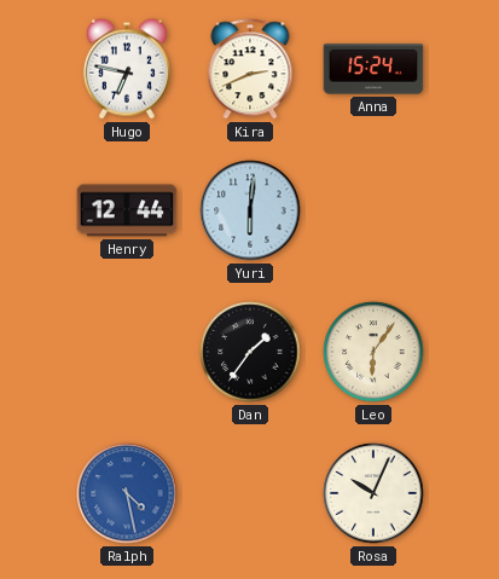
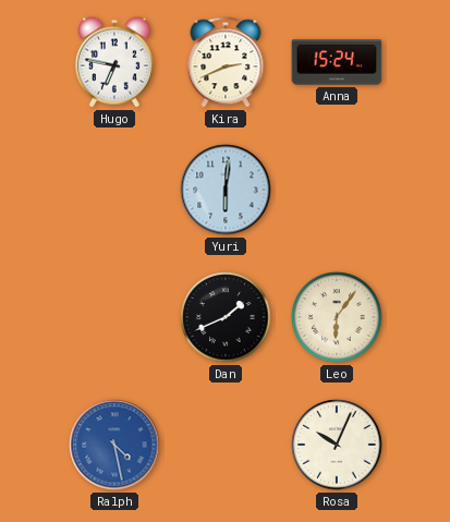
Henry: 12:44 -> none
Dan: 1:36 -> 1:41
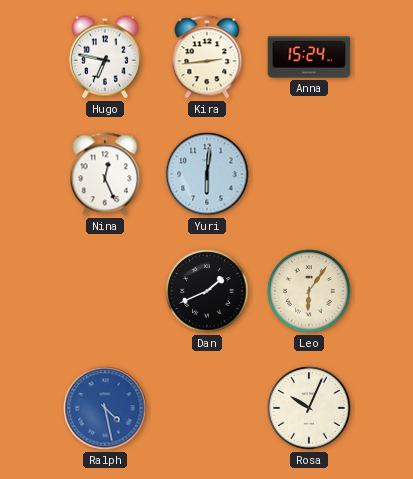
Kira: 2:41 -> 2:44
Nina: none -> 12:26
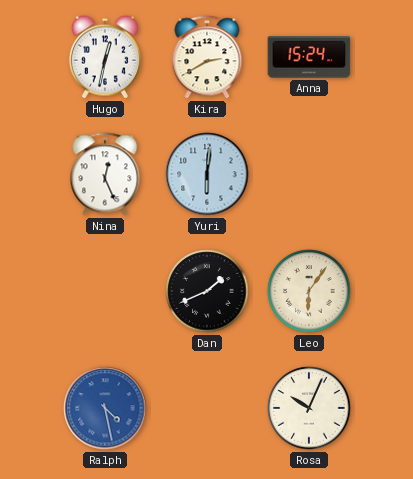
Hugo: 6:47 -> 12:32
Kira: 2:44 -> 2:40
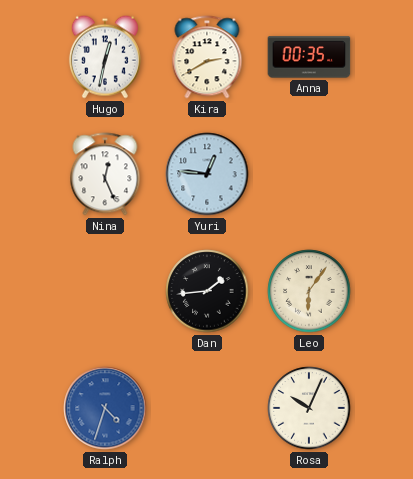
Anna: 15:24 -> 00:35
Yuri: 6:01 -> 12:46
Dan: 1:41 -> 1:44
Ralph: 4:28 -> 4:33
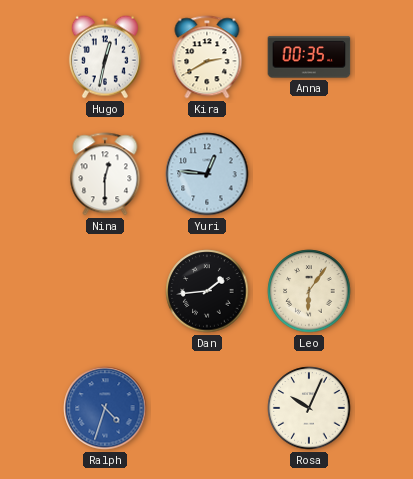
Nina: 12:26 -> 12:30
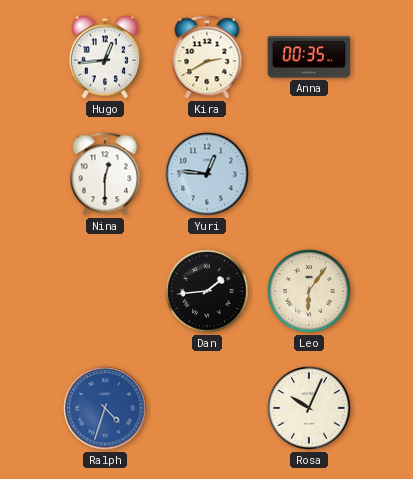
Hugo: 12:32 -> 12:44
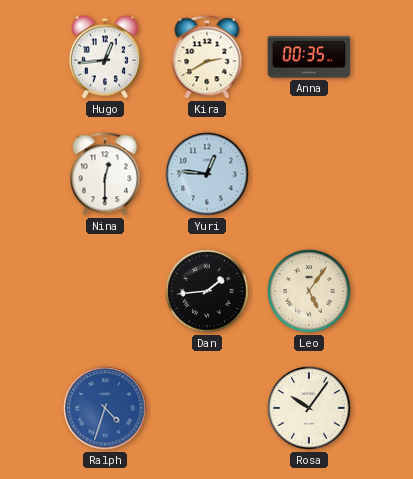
Leo: 6:06 -> 5:06
Rosa: 10:04 -> 10:06
